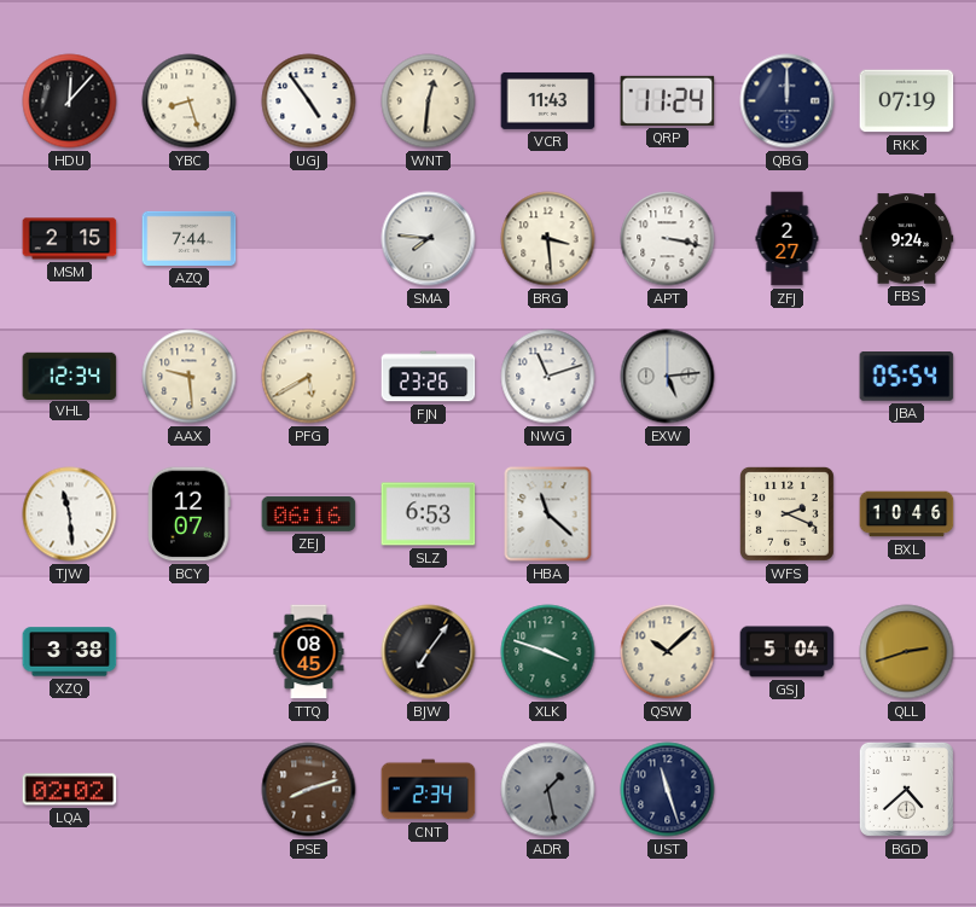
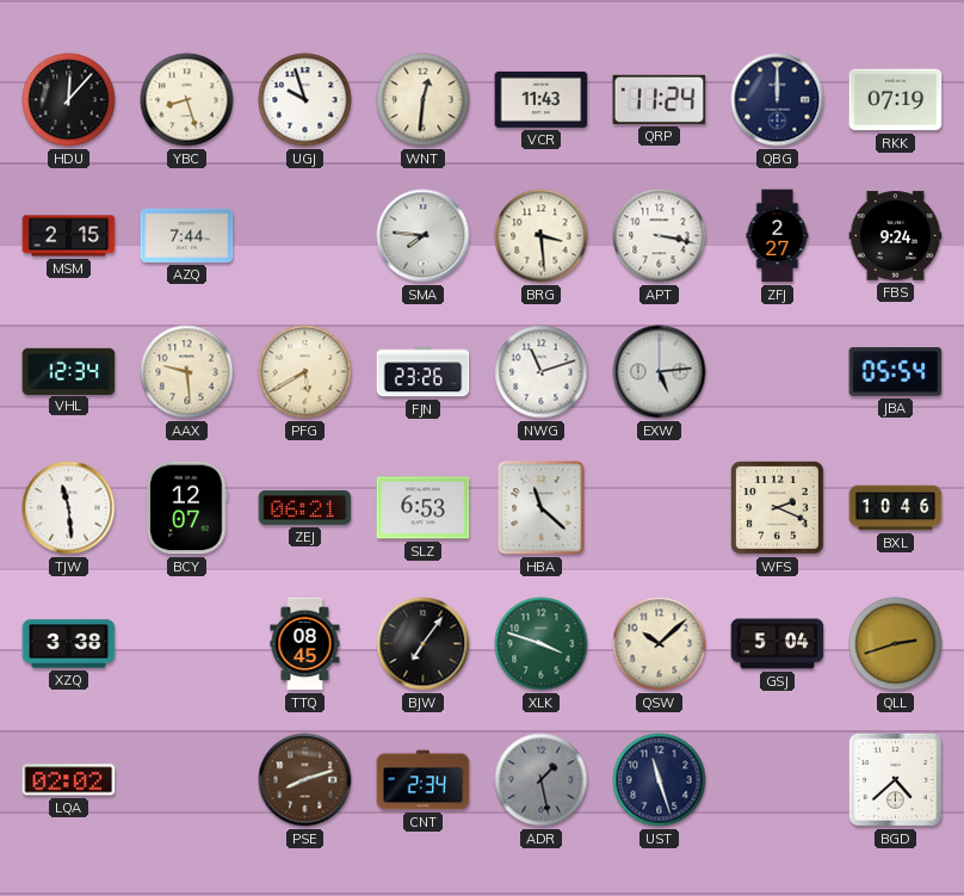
UGJ: 4:54 -> 9:57
ZEJ: 06:16 -> 06:21
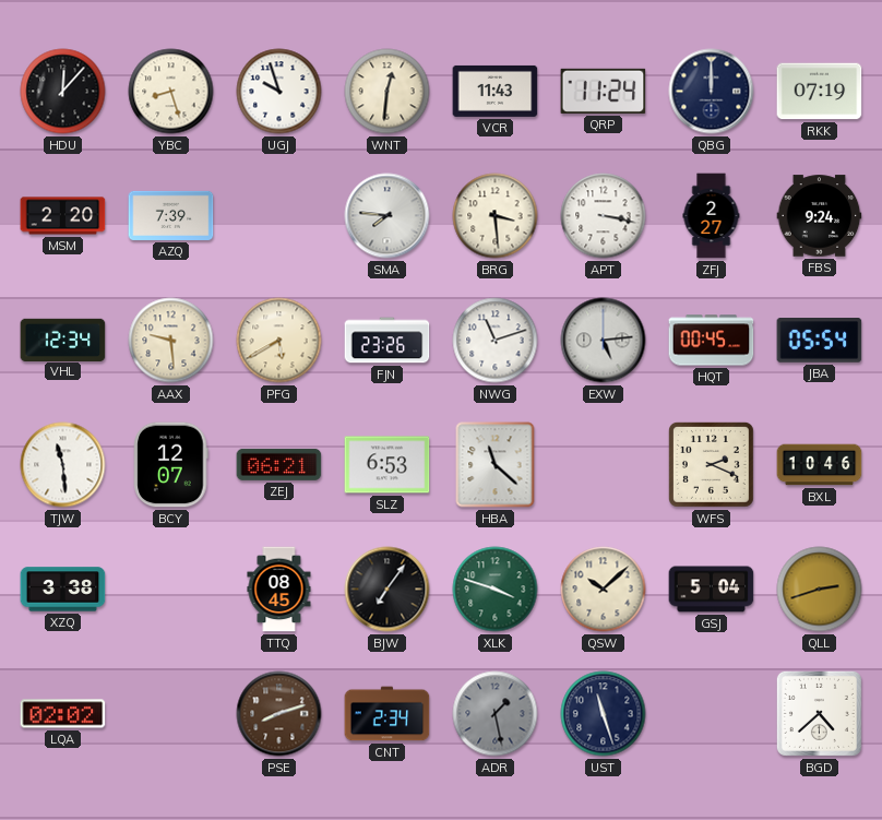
MSM: 2:15 -> 2:20
AZQ: 7:44 -> 7:39
HQT: none -> 00:45
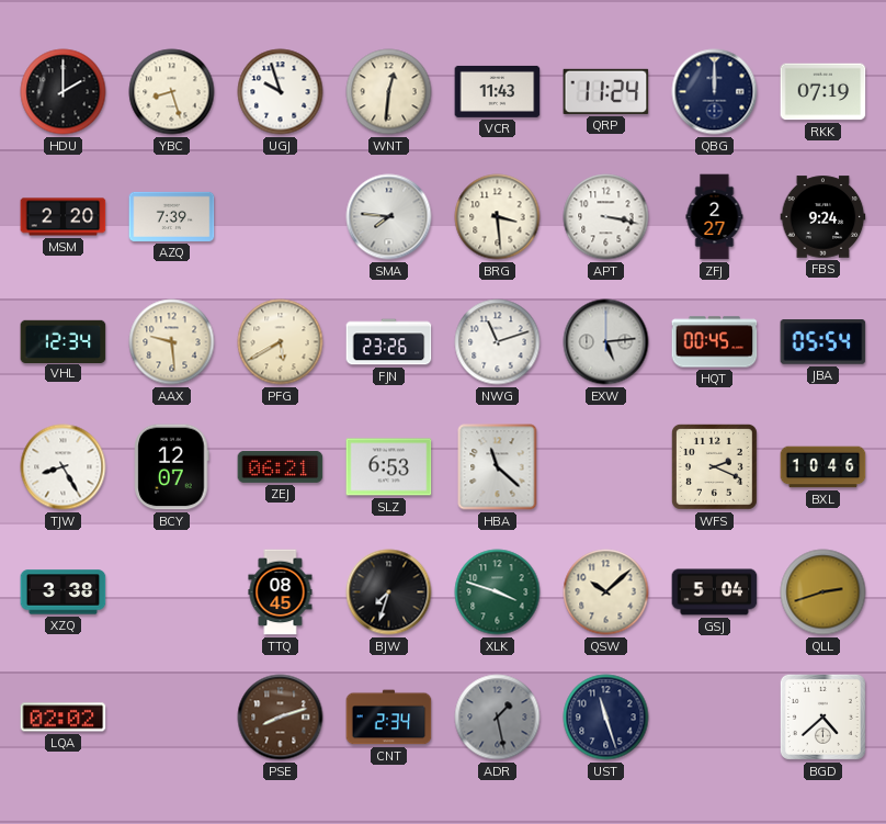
HDU: 12:07 -> 2:00
TJW: 11:29 -> 8:25
BJW: 7:06 -> 7:33
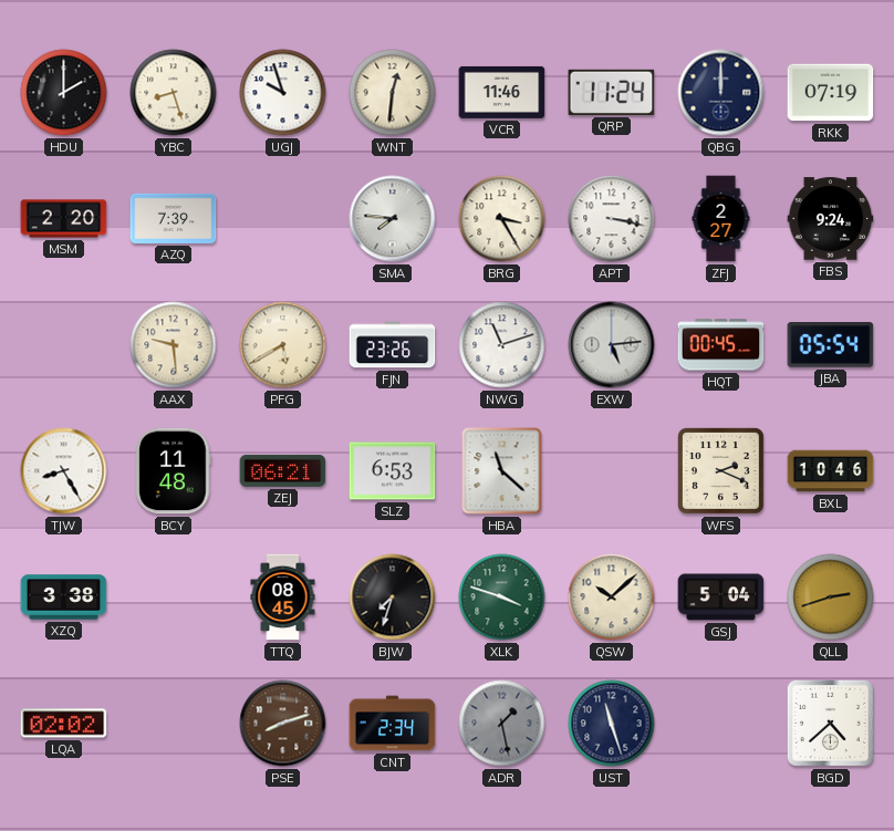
VCR: 11:43 -> 11:46
BRG: 3:29 -> 3:25
VHL: 12:34 -> none
BCY: 12:07 -> 11:48
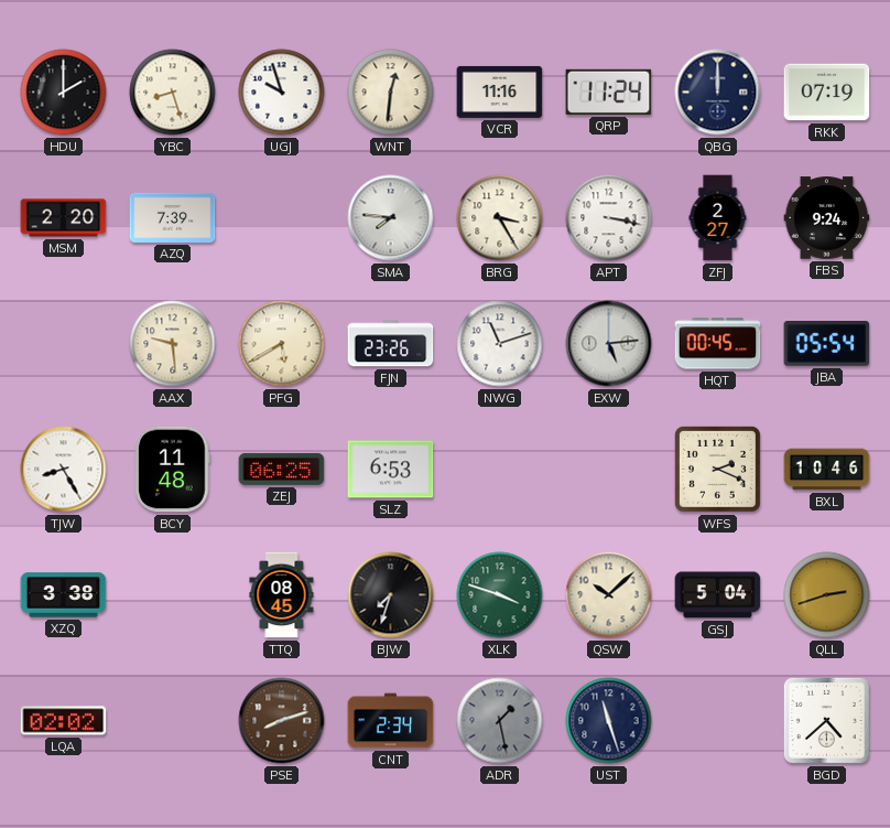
VCR: 11:46 -> 11:16
ZEJ: 06:21 -> 06:25
HBA: 11:22 -> none
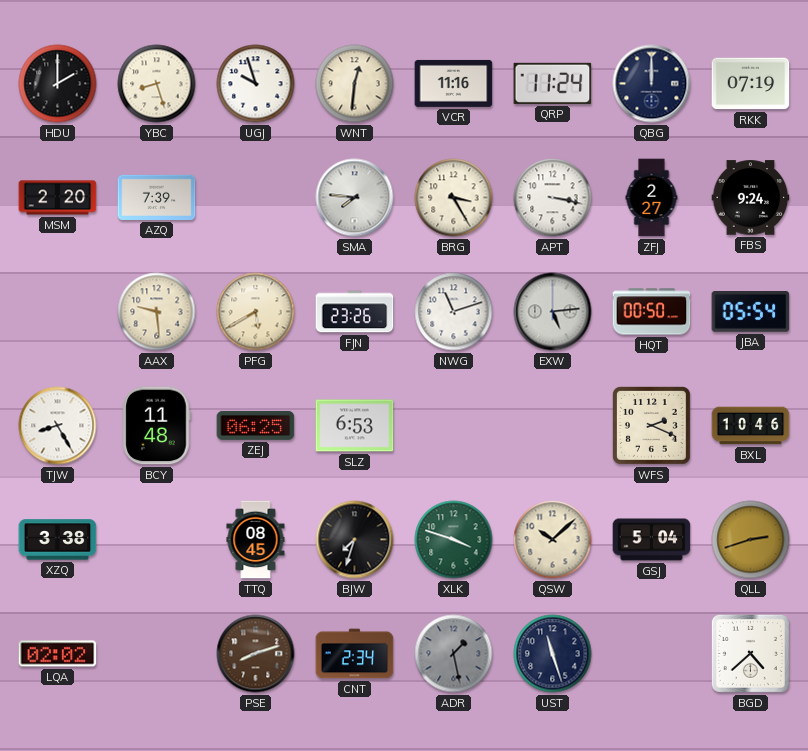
HQT: 00:45 -> 00:50
